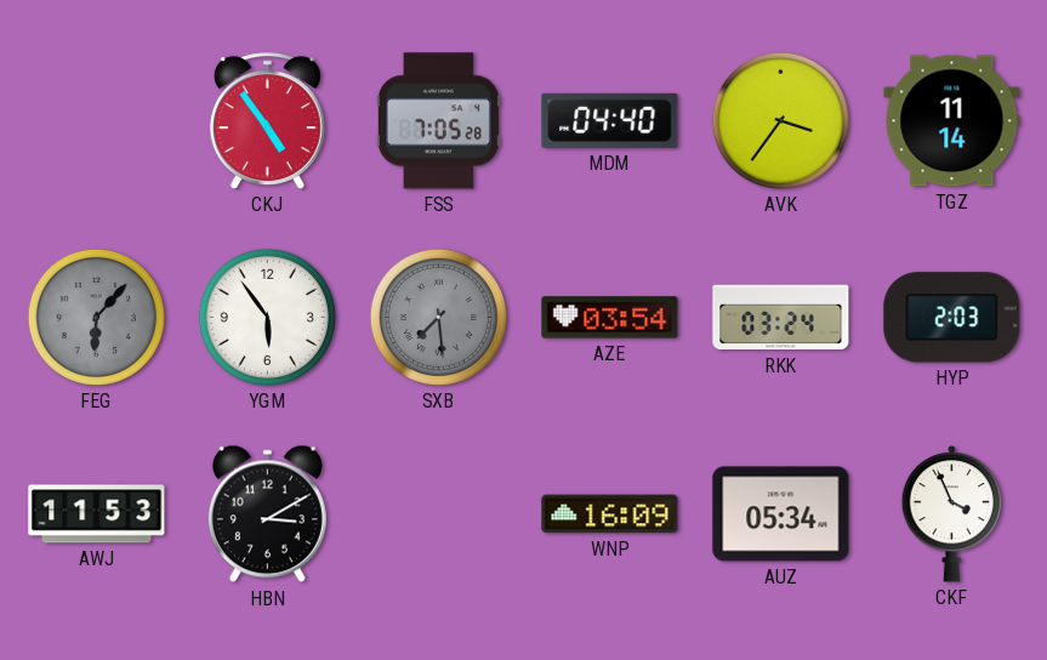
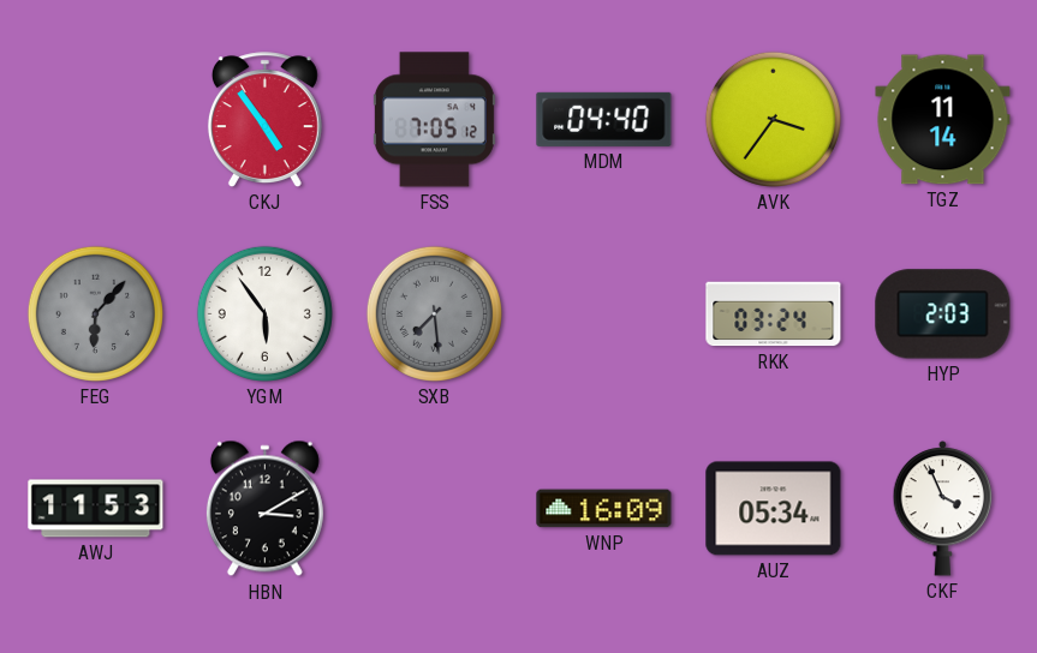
FSS: 7:05:28 -> 7:05:12
AZE: 03:54 -> none
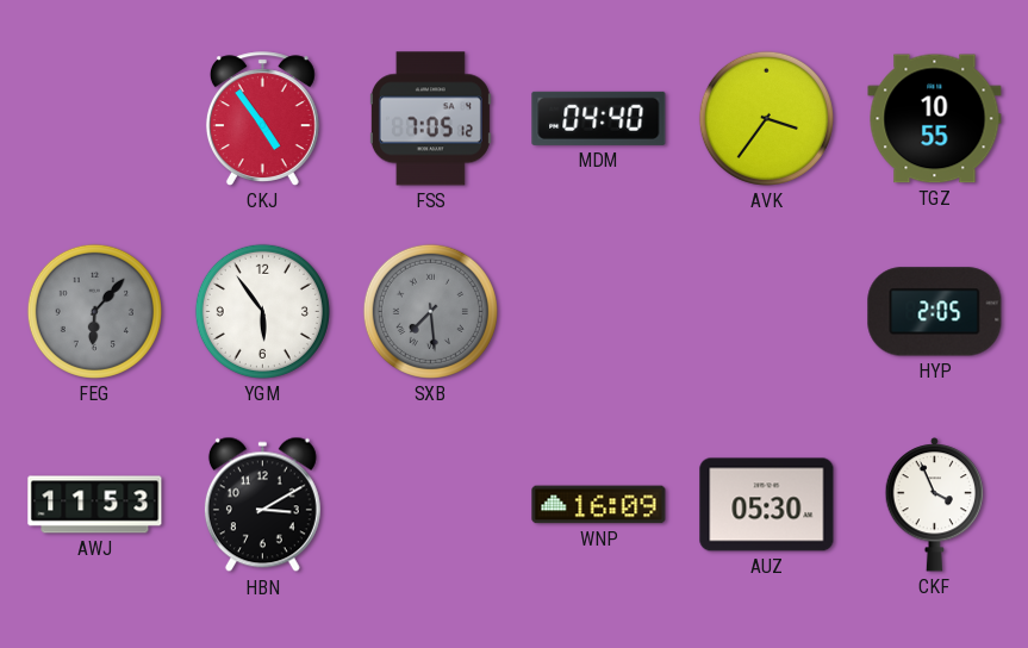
TGZ: 11:14 -> 10:55
RKK: 03:24 -> none
HYP: 2:03 -> 2:05
AUZ: 05:34 -> 05:30
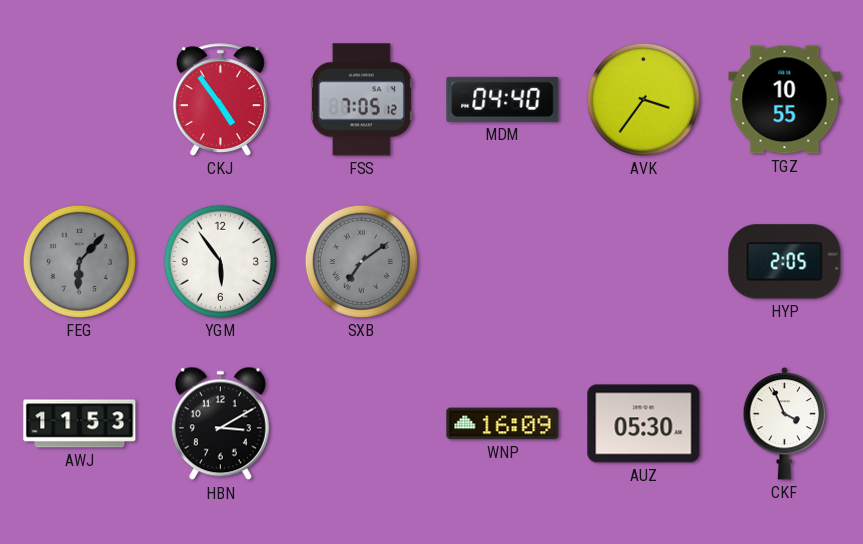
SXB: 7:29 -> 7:09
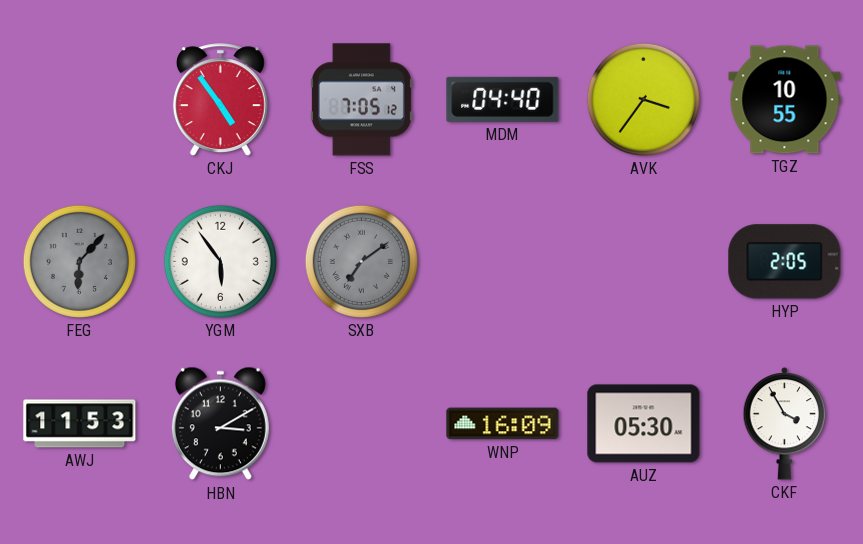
CKF: 3:56 -> 3:55
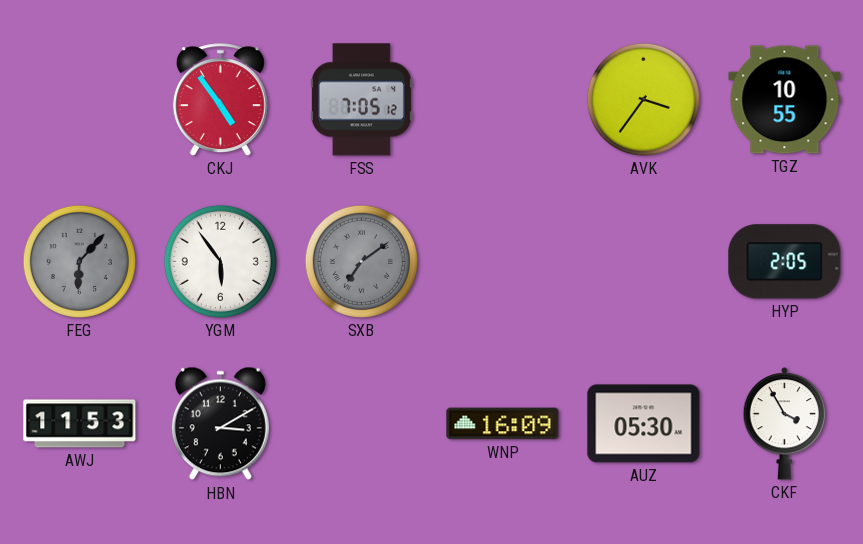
MDM: 04:40 -> none
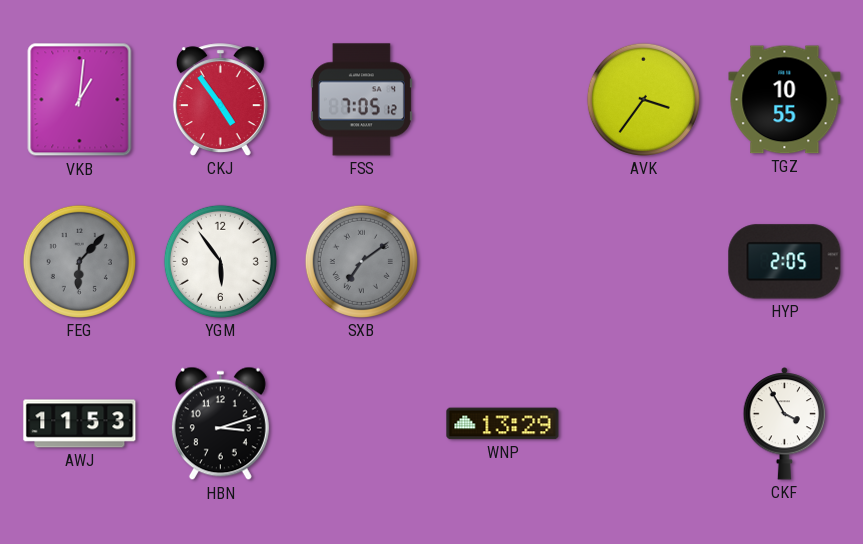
VKB: none -> 1:01
HBN: 3:10 -> 3:12
WNP: 16:09 -> 13:29
AUZ: 05:30 -> none
